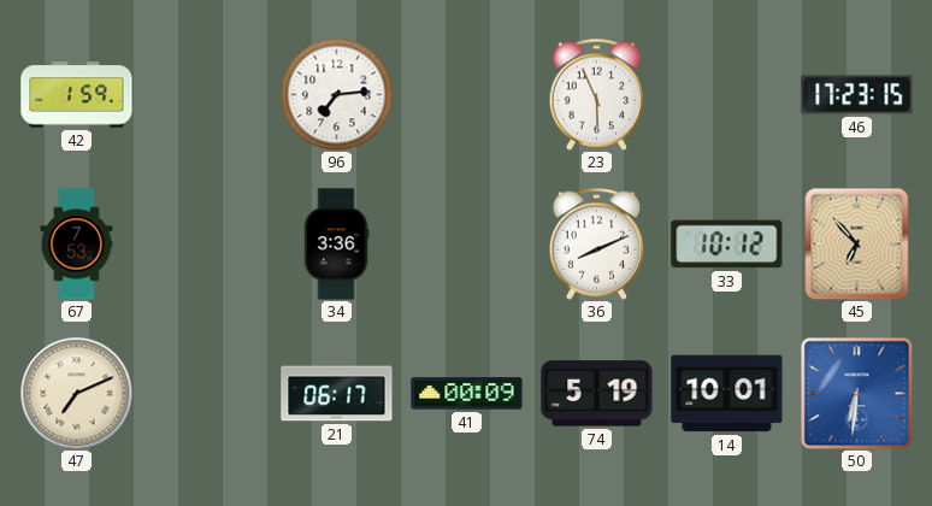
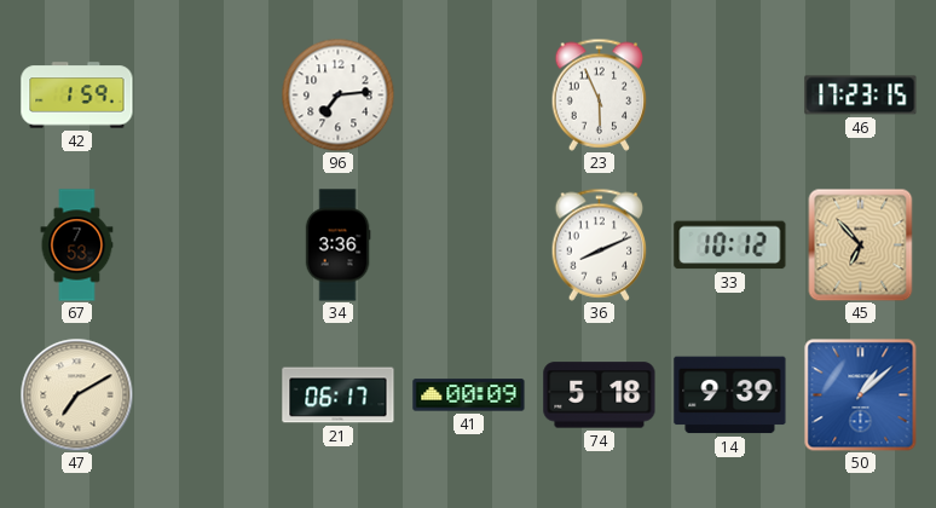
47: 7:11 -> 7:10
74: 5:19 -> 5:18
14: 10:01 -> 9:39
50: 6:31 -> 1:08
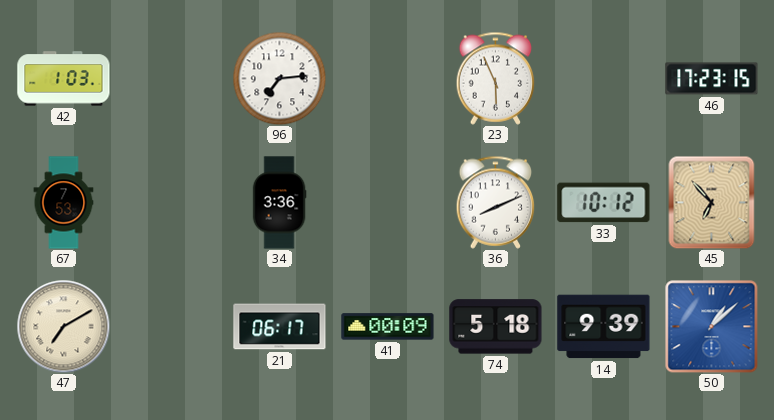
42: 1:59 -> 1:03
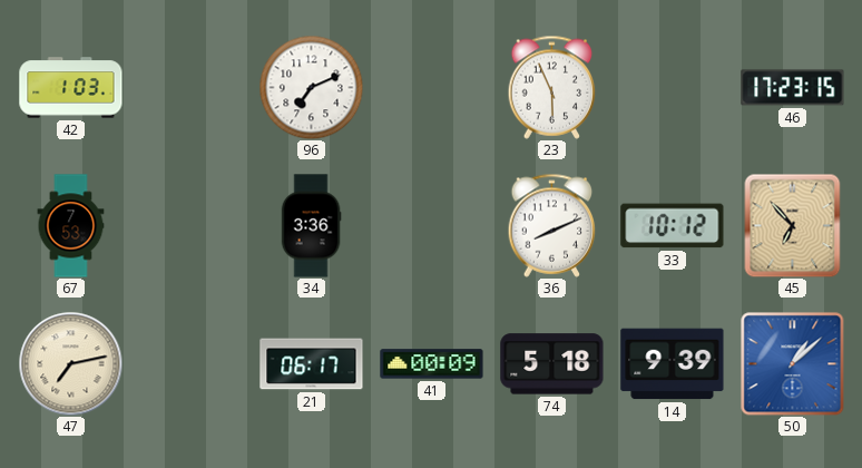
96: 7:14 -> 7:11
47: 7:10 -> 7:13
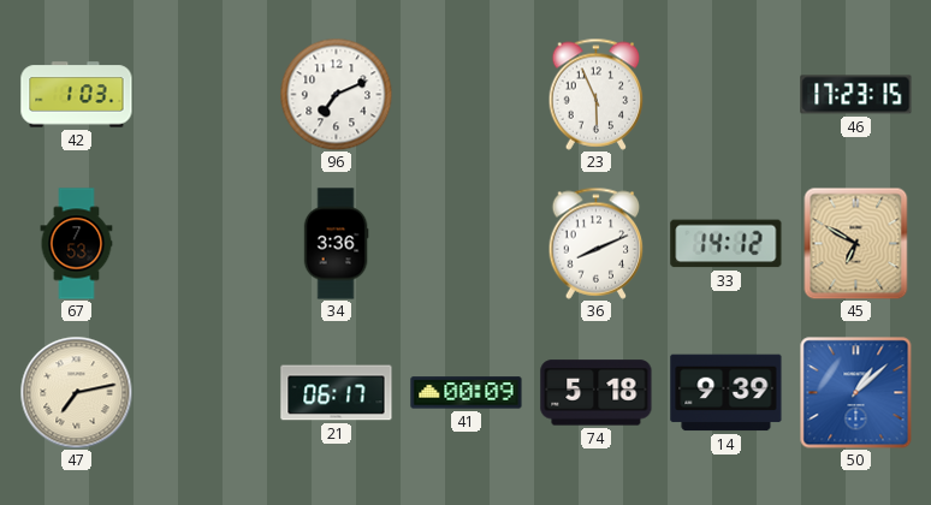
33: 10:12 -> 14:12
45: 6:53 -> 6:50
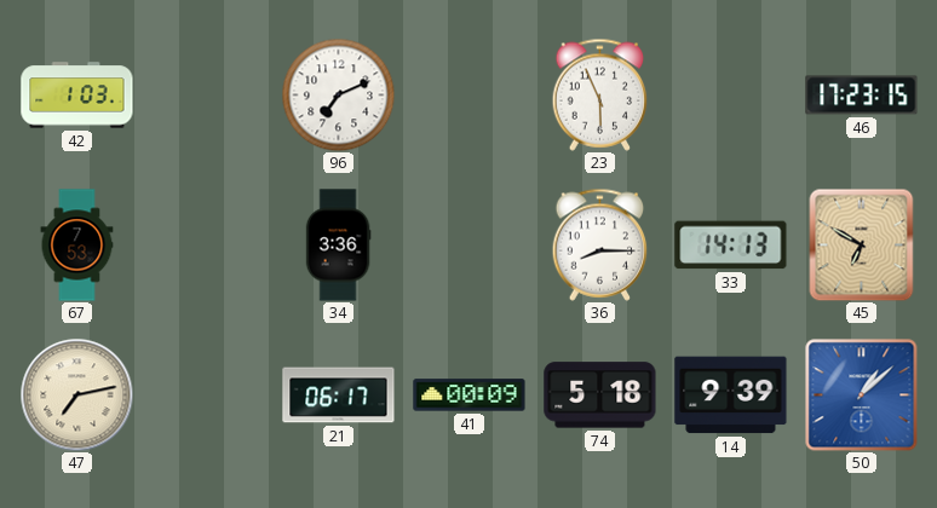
36: 8:11 -> 8:15
33: 14:12 -> 14:13
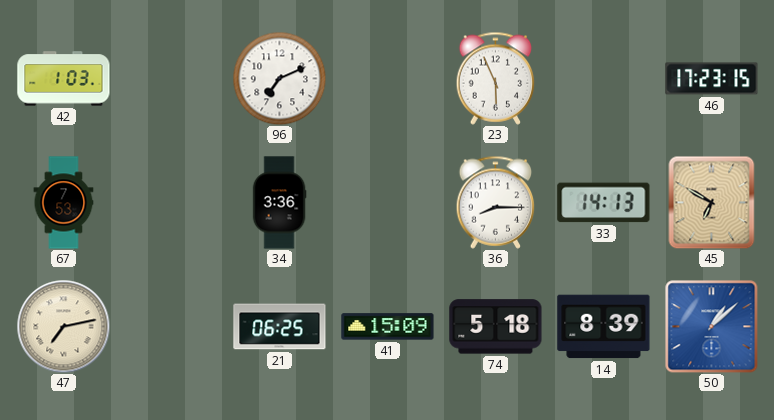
21: 06:17 -> 06:25
41: 00:09 -> 15:09
14: 9:39 -> 8:39
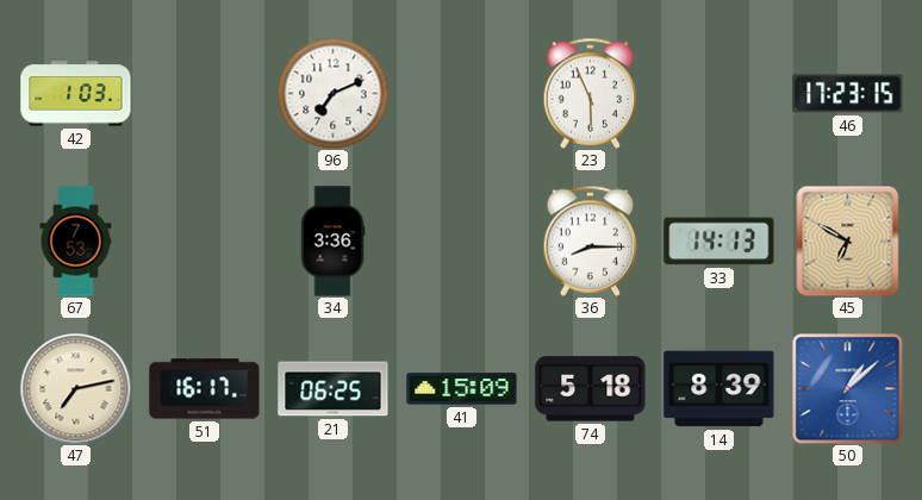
51: none -> 16:17
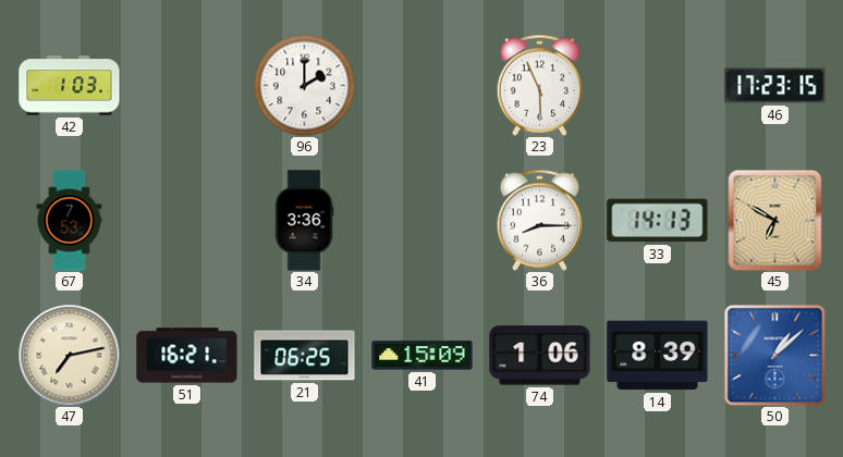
96: 7:11 -> 2:00
51: 16:17 -> 16:21
74: 5:18 -> 1:06
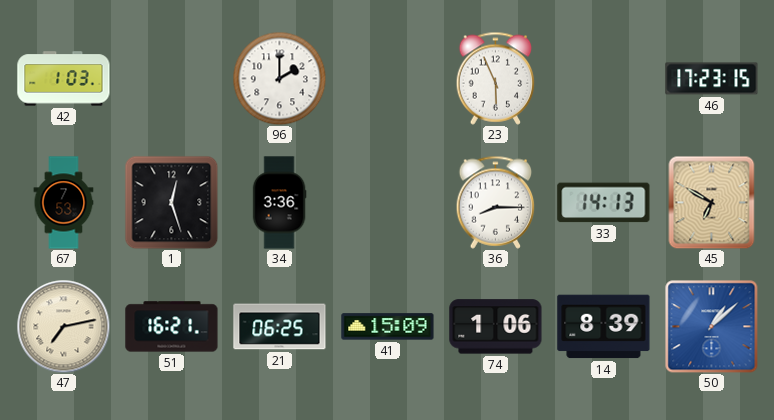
1: none -> 12:27
